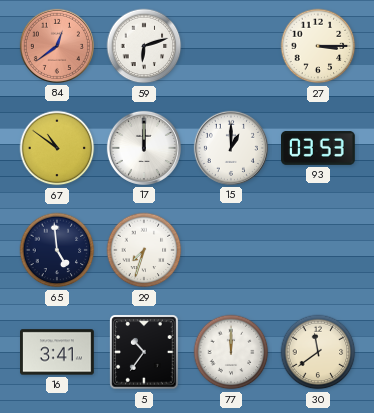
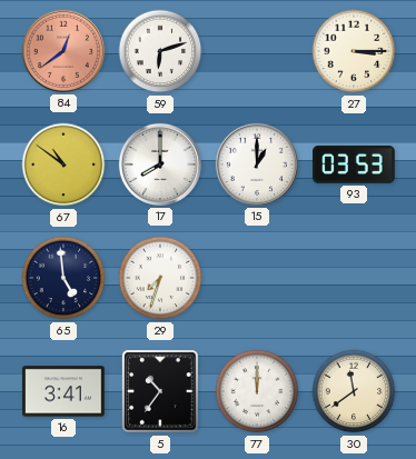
17: 12:00 -> 8:00
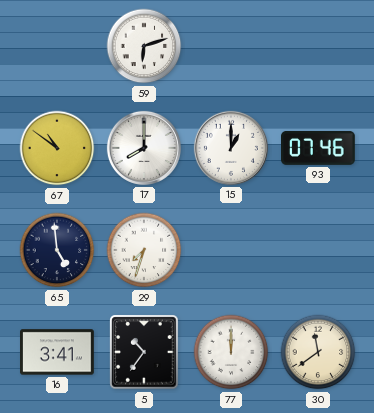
84: 12:39 -> none
27: 3:15 -> none
93: 03:53 -> 07:46
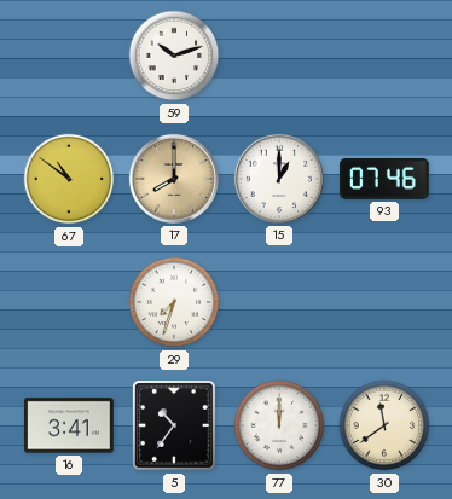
59: 6:12 -> 10:12
17 dial: white -> champagne
65: 4:59 -> none
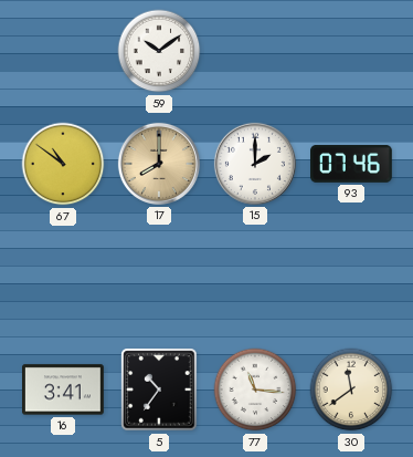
59: 10:12 -> 10:09
15: 1:00 -> 2:00
29: 7:33 -> none
77: 12:00 -> 11:16
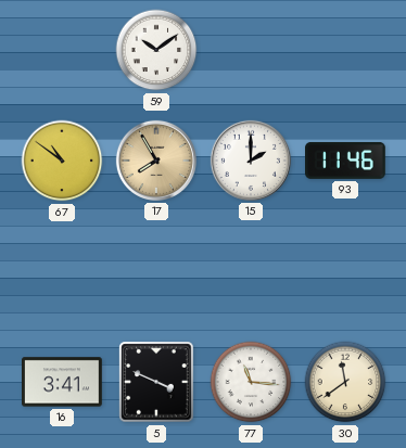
17: 8:00 -> 7:55
93: 07:46 -> 11:46
5: 10:36 -> 3:49
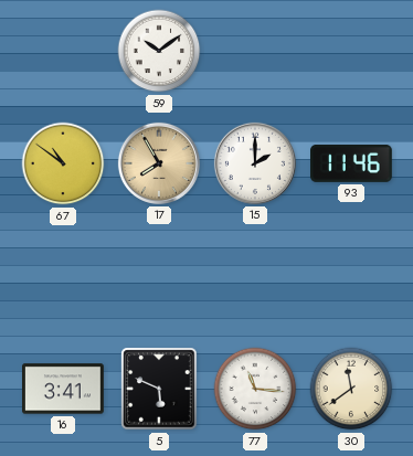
5: 3:49 -> 5:49
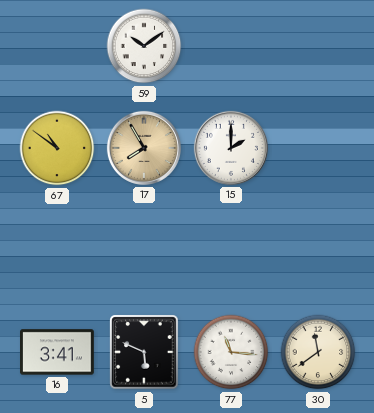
93: 11:46 -> none
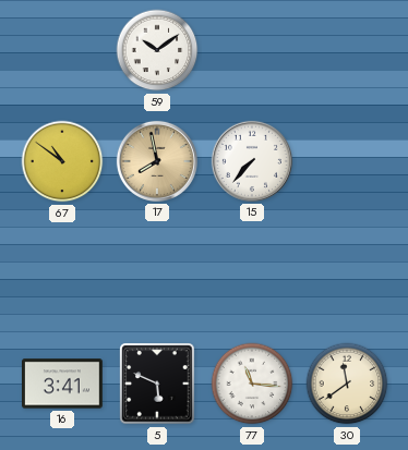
17: 7:55 -> 7:58
15: 2:00 -> 7:37
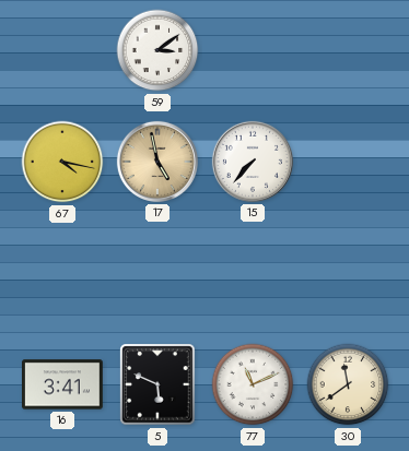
59: 10:09 -> 3:09
67: 10:51 -> 4:17
17: 7:58 -> 4:58
77: 11:16 -> 11:11
